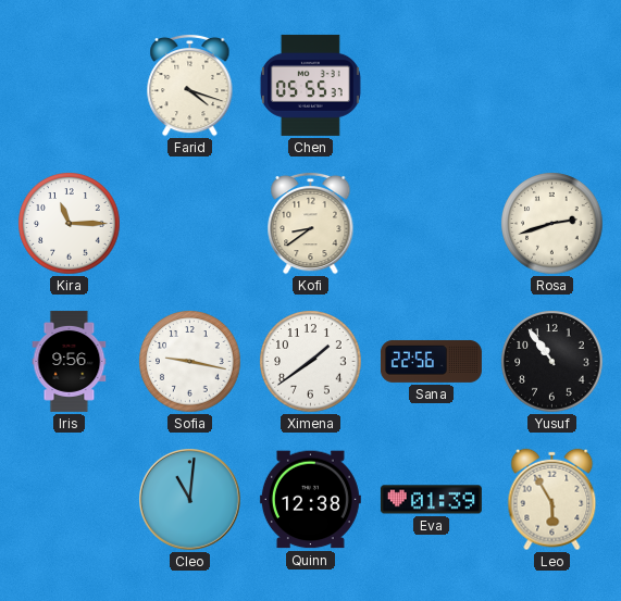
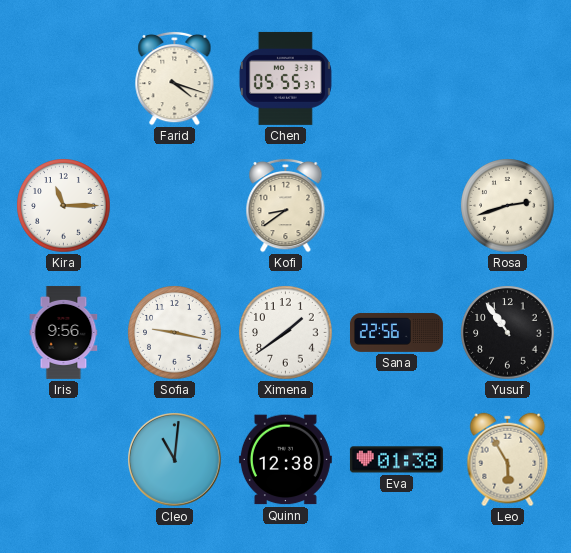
Eva: 01:39 -> 01:38
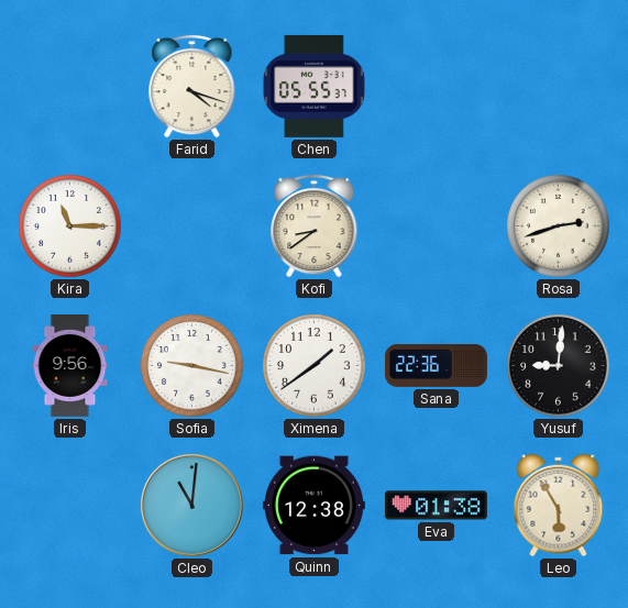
Sana: 22:56 -> 22:36
Yusuf: 10:54 -> 9:01
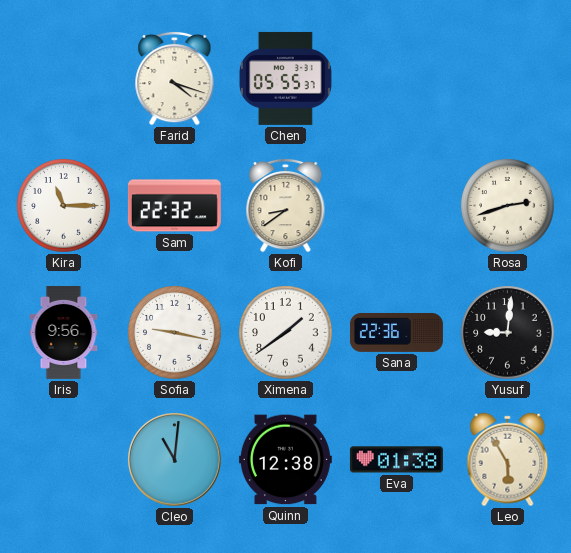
Sam: none -> 22:32
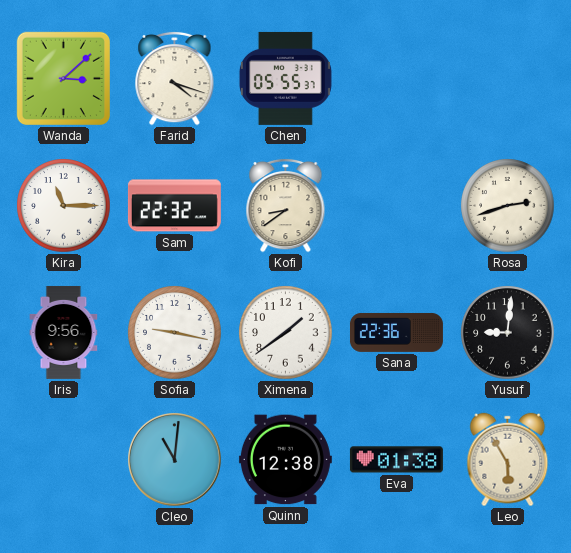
Wanda: none -> 3:08
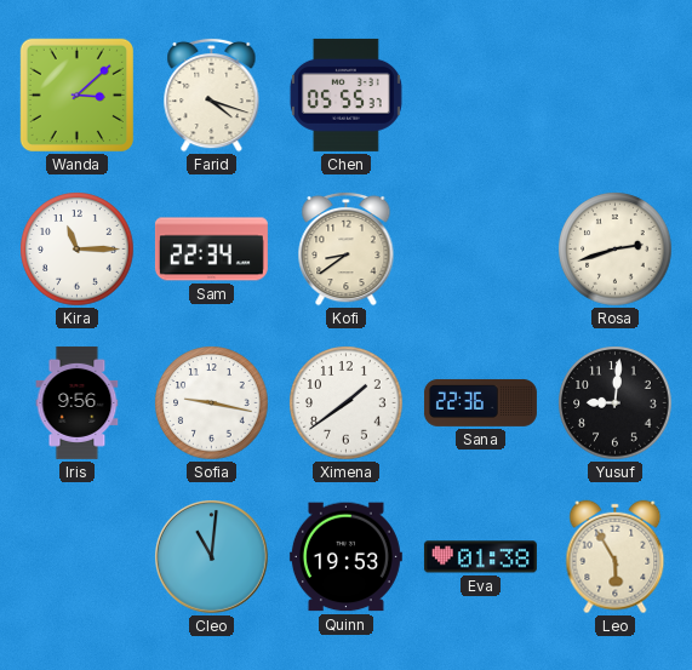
Sam: 22:32 -> 22:34
Quinn: 12:38 -> 19:53
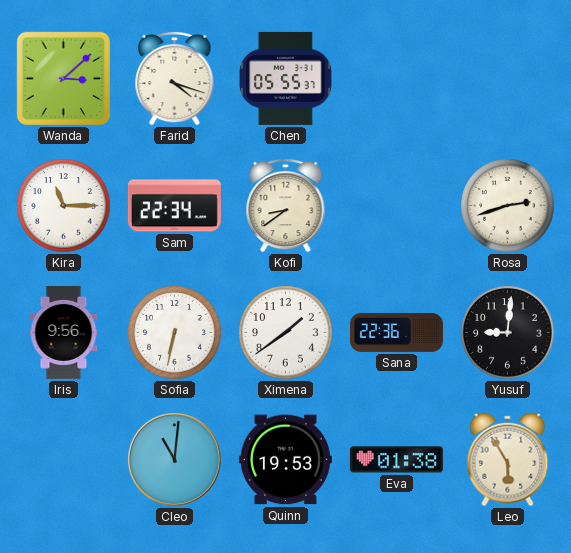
Sofia: 9:17 -> 6:32
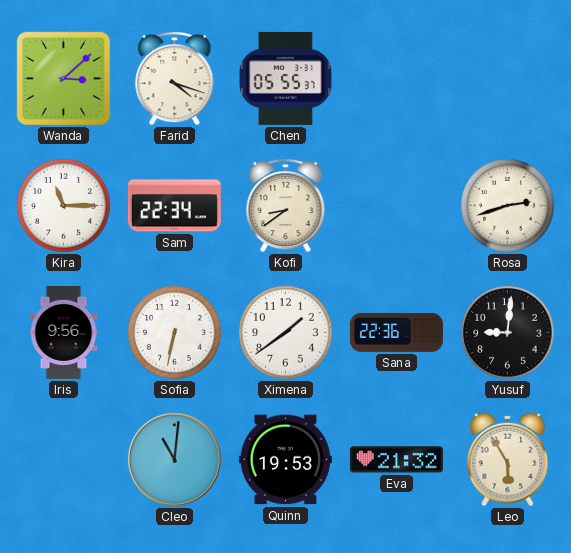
Eva: 01:38 -> 21:32
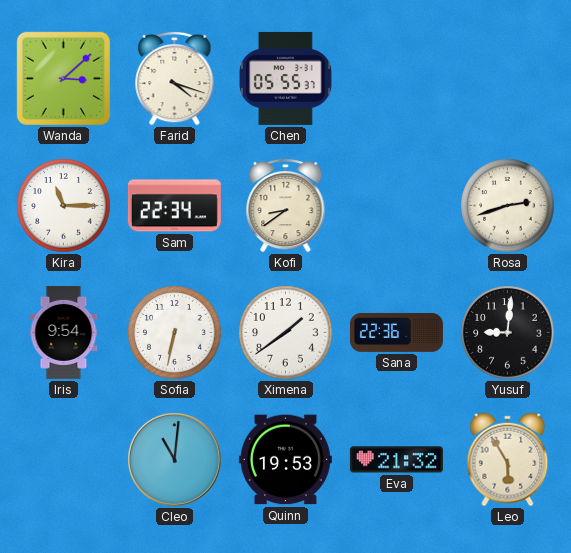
Iris: 9:56 -> 9:54
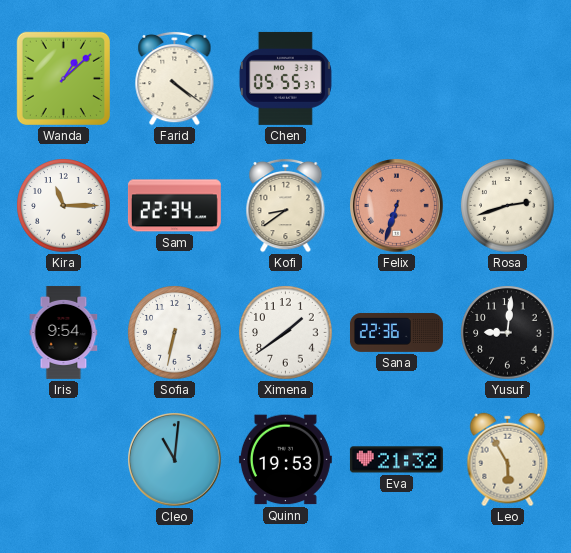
Wanda: 3:08 -> 1:08
Farid: 4:18 -> 4:21
Felix: none -> 6:33
